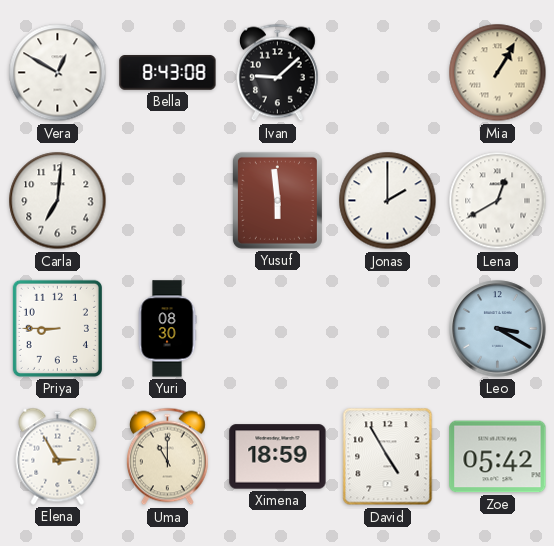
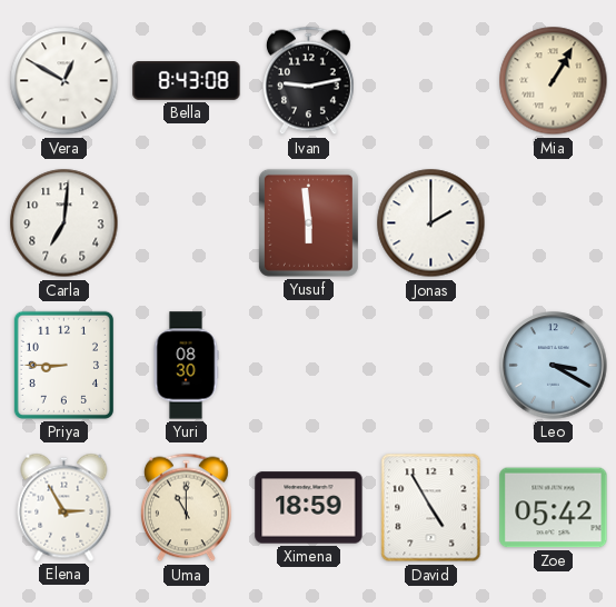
Ivan: 9:08 -> 9:13
Lena: 12:40 -> none
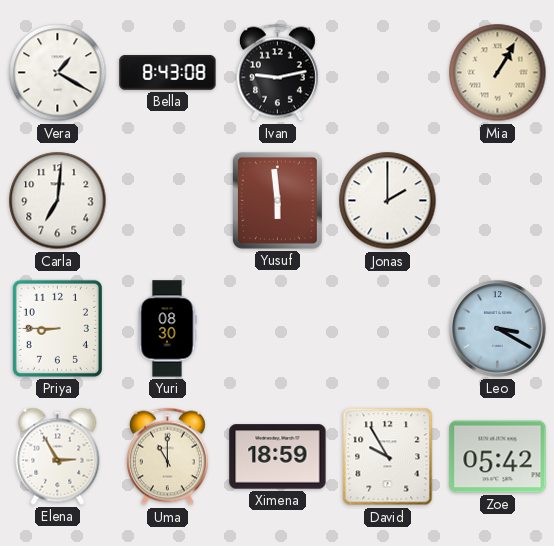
Vera: 12:50 -> 1:20
David: 4:55 -> 9:55
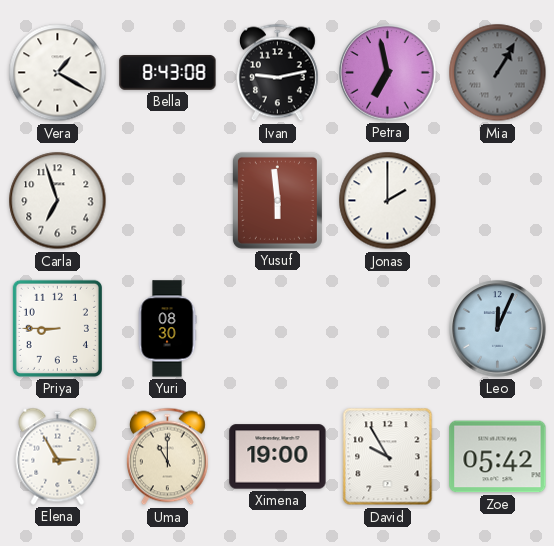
Petra: none -> 6:58
Mia dial: cream -> grey
Carla: 7:01 -> 6:57
Leo: 3:20 -> 12:04
Ximena: 18:59 -> 19:00
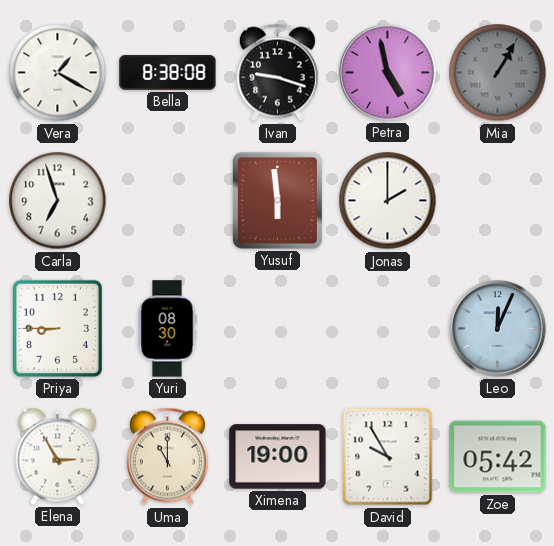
Bella: 8:43 -> 8:38
Ivan: 9:13 -> 9:18
Petra: 6:58 -> 4:58
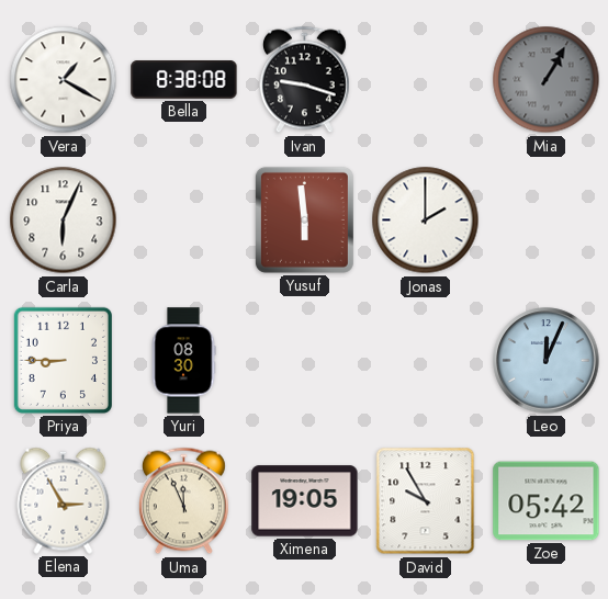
Petra: 4:58 -> none
Carla: 6:57 -> 6:04
Uma: 11:00 -> 11:56
Ximena: 19:00 -> 19:05
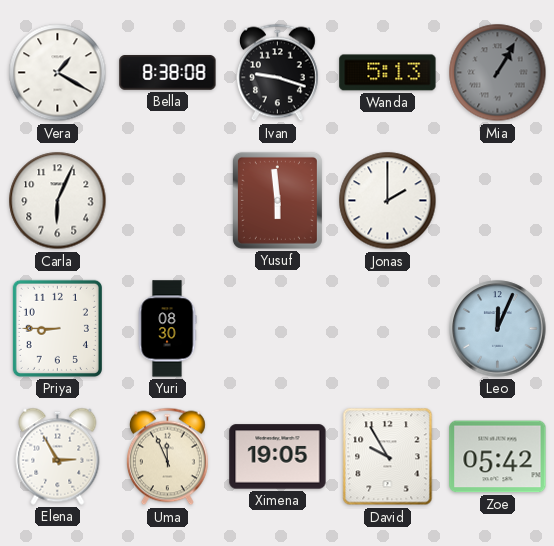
Wanda: none -> 5:13
